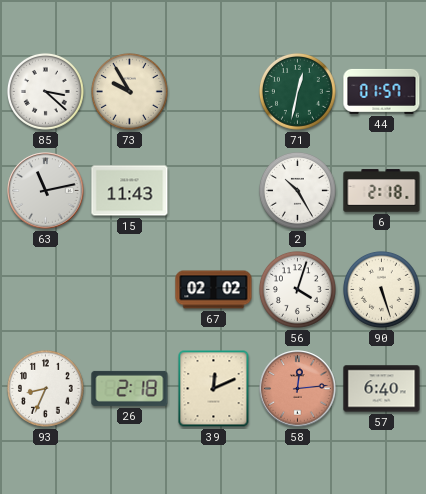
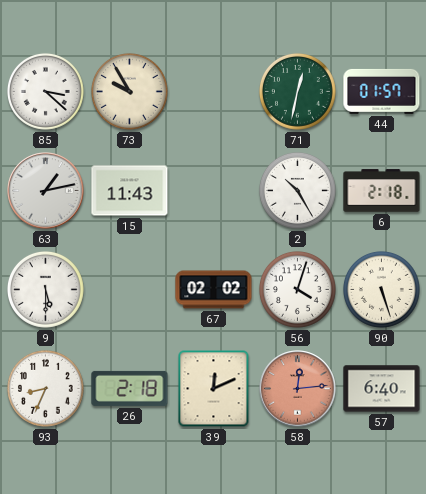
63: 11:13 -> 1:13
9: none -> 5:30
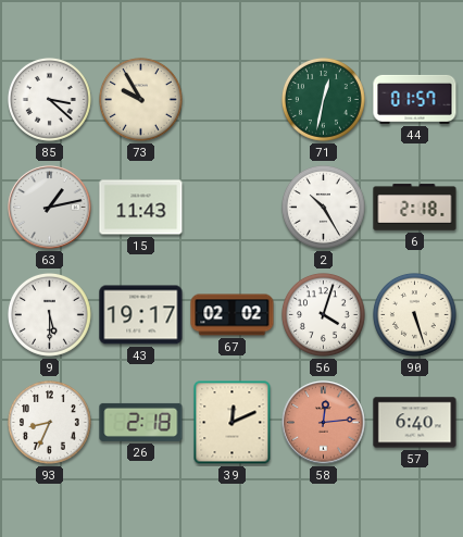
43: none -> 19:17
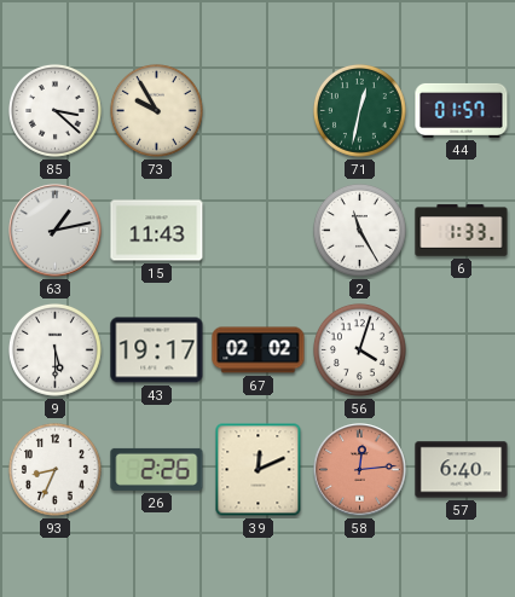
2: 10:25 -> 11:25
6: 2:18 -> 1:33
90: 5:27 -> none
26: 2:18 -> 2:26
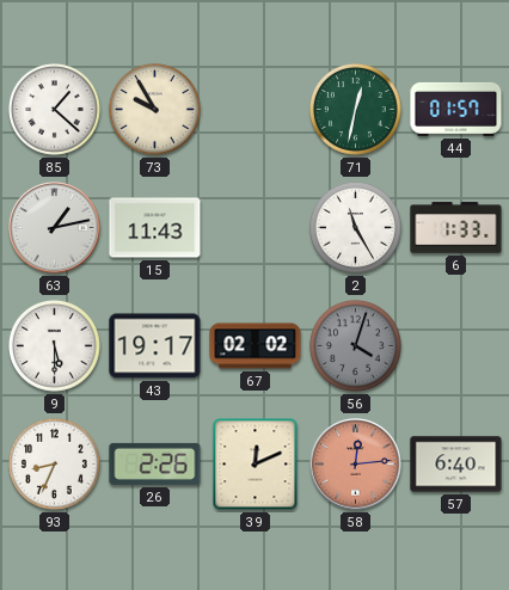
85: 3:22 -> 1:22
56 dial: white -> grey
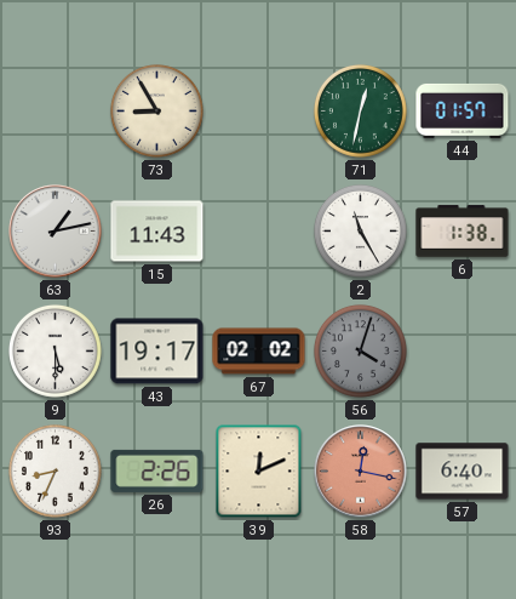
85: 1:22 -> none
73: 9:55 -> 8:55
6: 1:33 -> 1:38
58: 12:14 -> 12:17
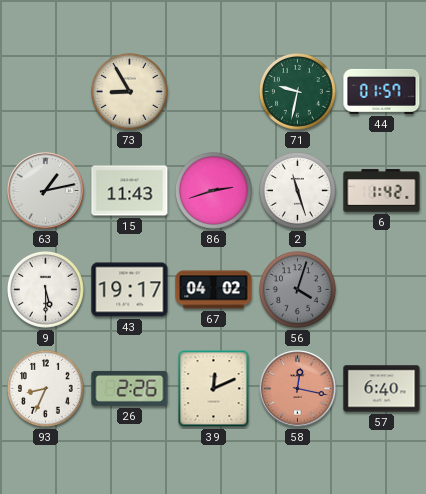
71: 12:32 -> 9:32
86: none -> 2:42
2: 11:25 -> 11:27
6: 1:38 -> 1:42
67: 02:02 -> 04:02
